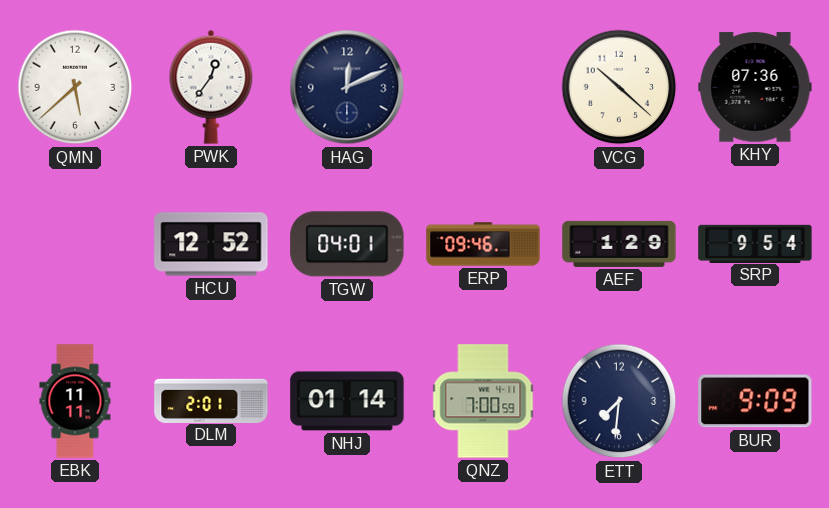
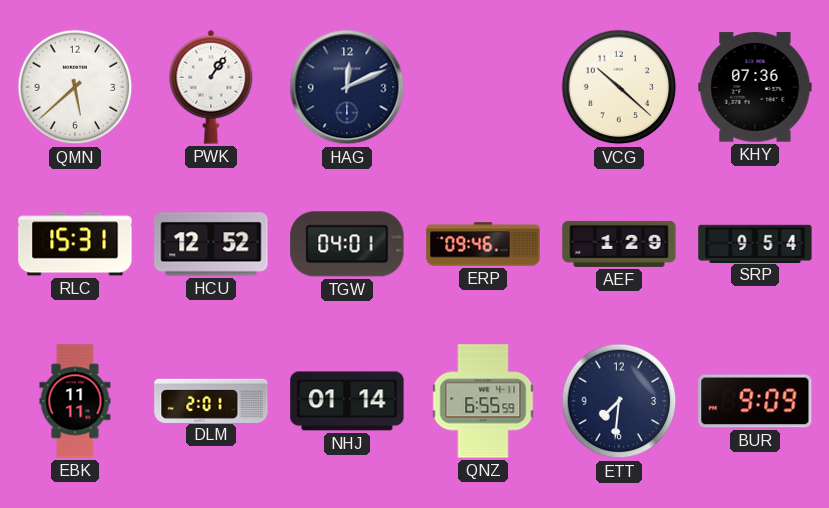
PWK: 12:36 -> 1:06
RLC: none -> 15:31
QNZ: 7:00 -> 6:55
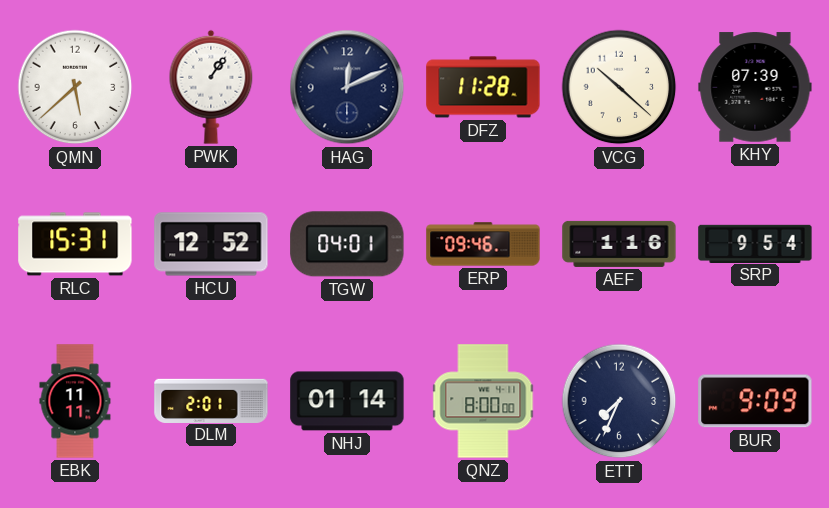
DFZ: none -> 11:28
KHY: 07:36 -> 07:39
AEF: 1:29 -> 1:16
QNZ: 6:55 -> 8:00
ETT: 7:31 -> 7:34
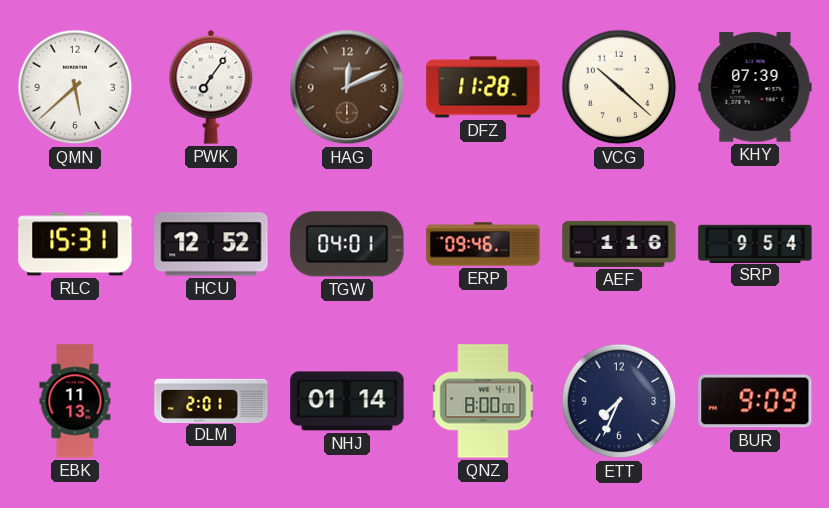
PWK: 1:06 -> 7:06
HAG dial: navy -> brown
EBK: 11:11 -> 11:13
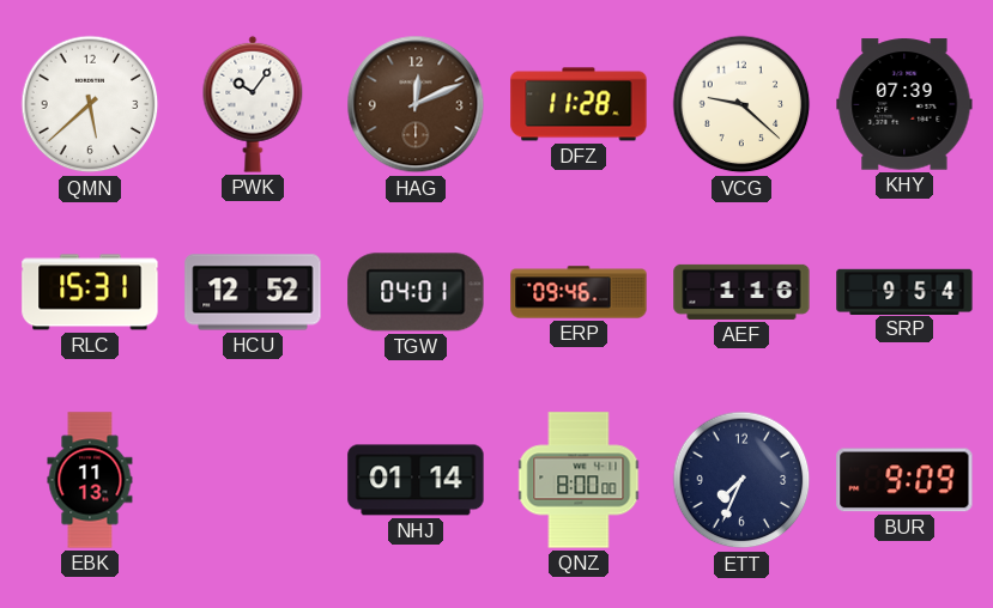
PWK: 7:06 -> 10:06
VCG: 10:22 -> 9:22
DLM: 2:01 -> none
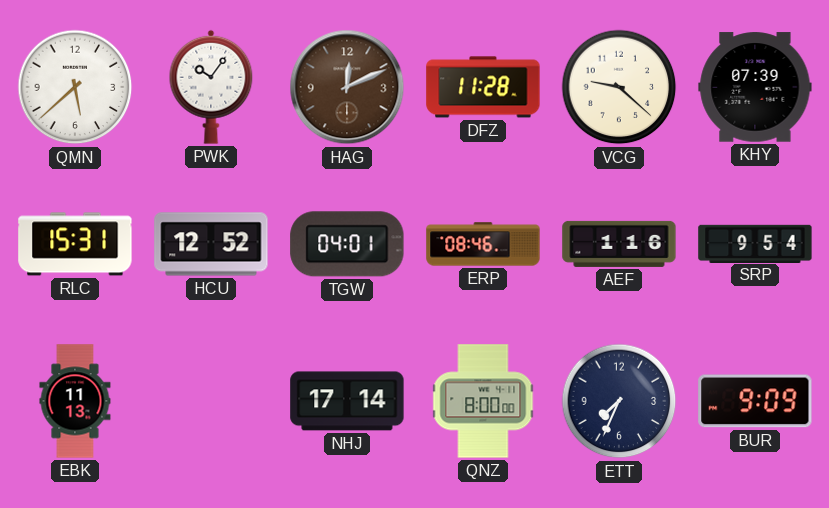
ERP: 09:46 -> 08:46
NHJ: 01:14 -> 17:14
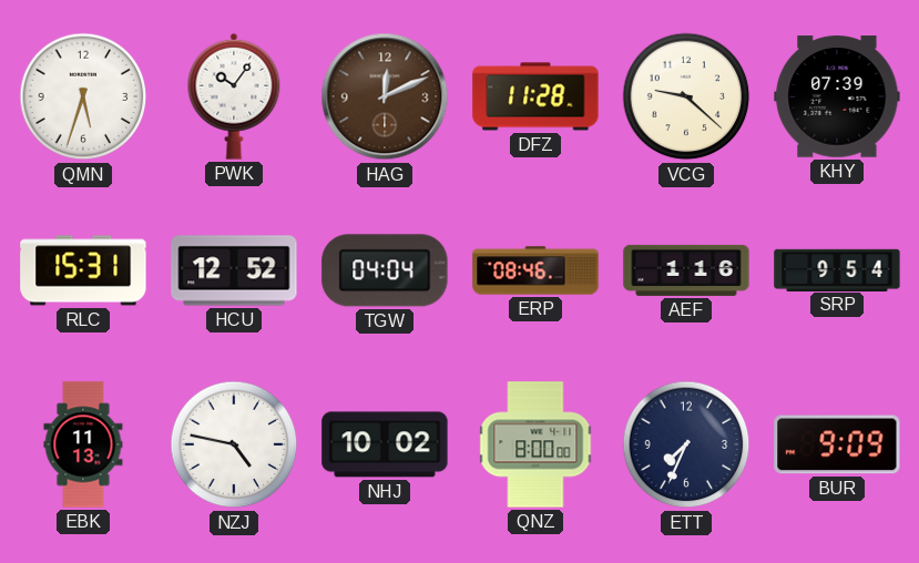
QMN: 5:38 -> 5:33
TGW: 04:01 -> 04:04
NZJ: none -> 4:47
NHJ: 17:14 -> 10:02
